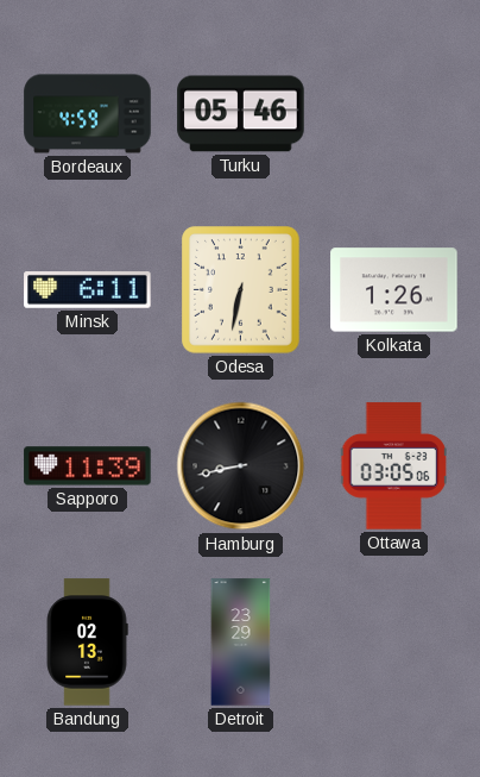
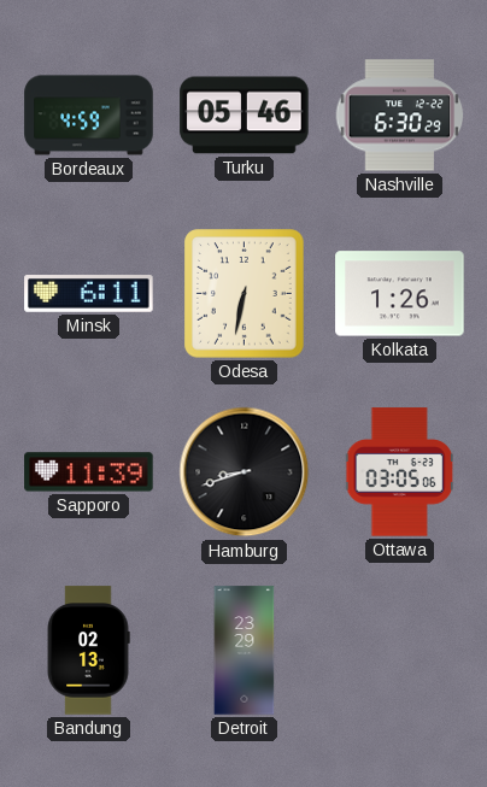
Nashville: none -> 6:30
Hamburg: 8:43 -> 8:42
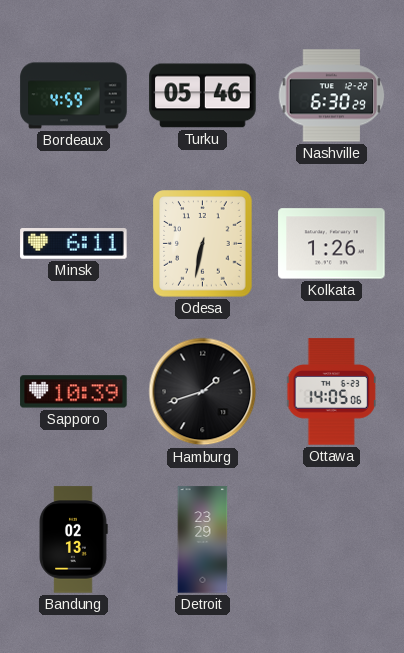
Sapporo: 11:39 -> 10:39
Hamburg: 8:42 -> 1:42
Ottawa: 03:05 -> 14:05
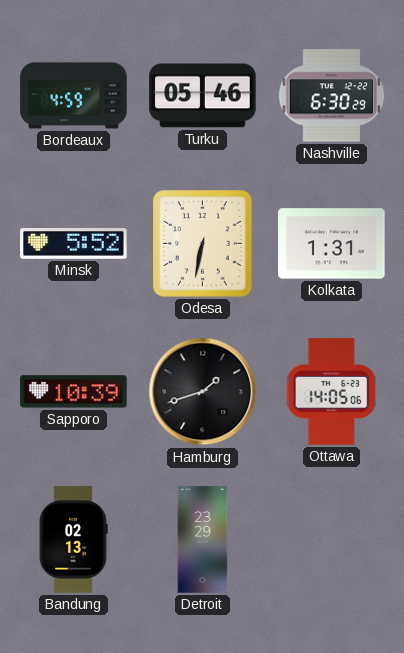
Minsk: 6:11 -> 5:52
Kolkata: 1:26 -> 1:31
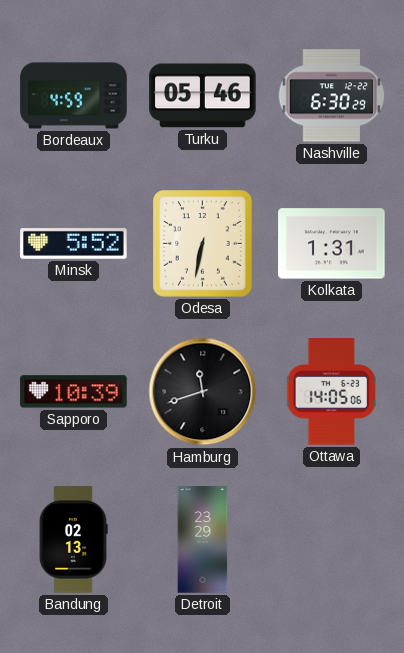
Hamburg: 1:42 -> 11:42
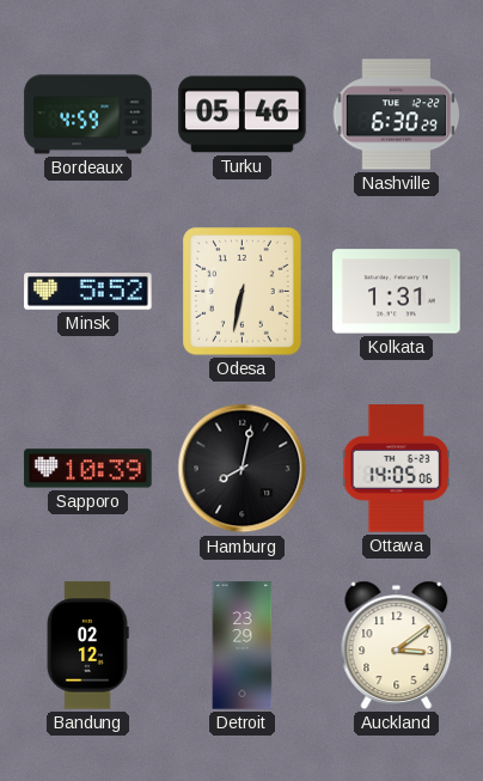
Hamburg: 11:42 -> 8:02
Bandung: 02:13 -> 02:12
Auckland: none -> 3:09
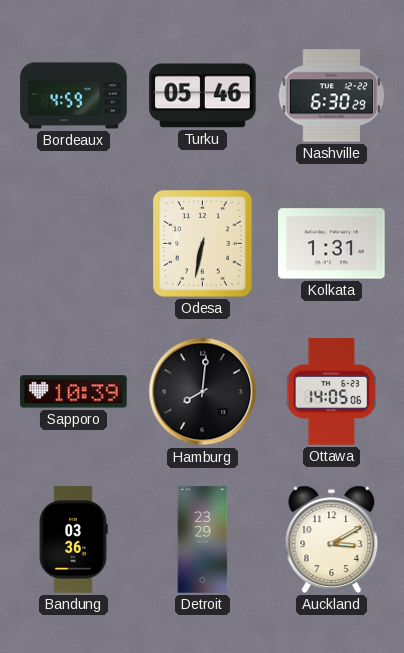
Minsk: 5:52 -> none
Hamburg: 8:02 -> 8:01
Bandung: 02:12 -> 03:36
Auckland: 3:09 -> 3:10
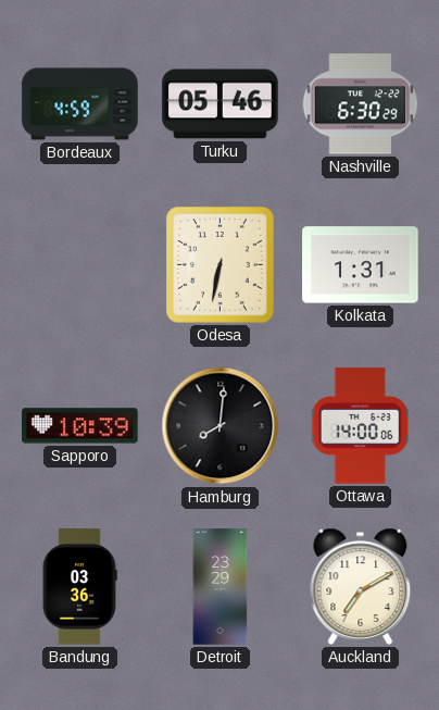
Ottawa: 14:05 -> 14:00
Auckland: 3:10 -> 7:10
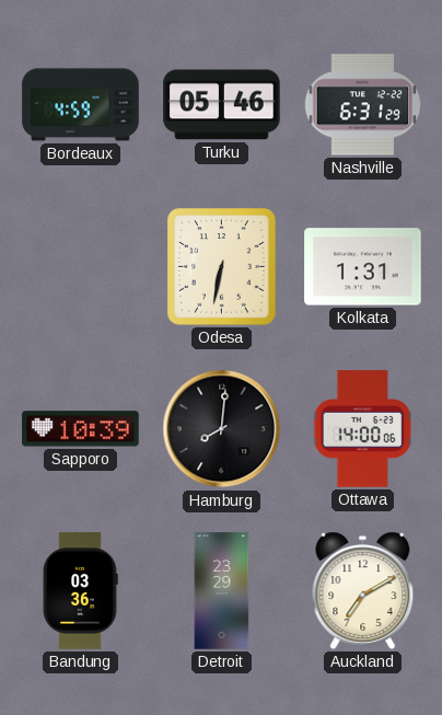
Nashville: 6:30 -> 6:31
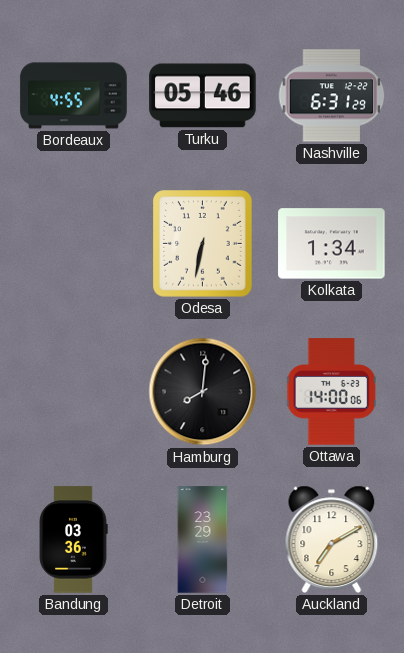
Bordeaux: 4:59 -> 4:55
Kolkata: 1:31 -> 1:34
Sapporo: 10:39 -> none
